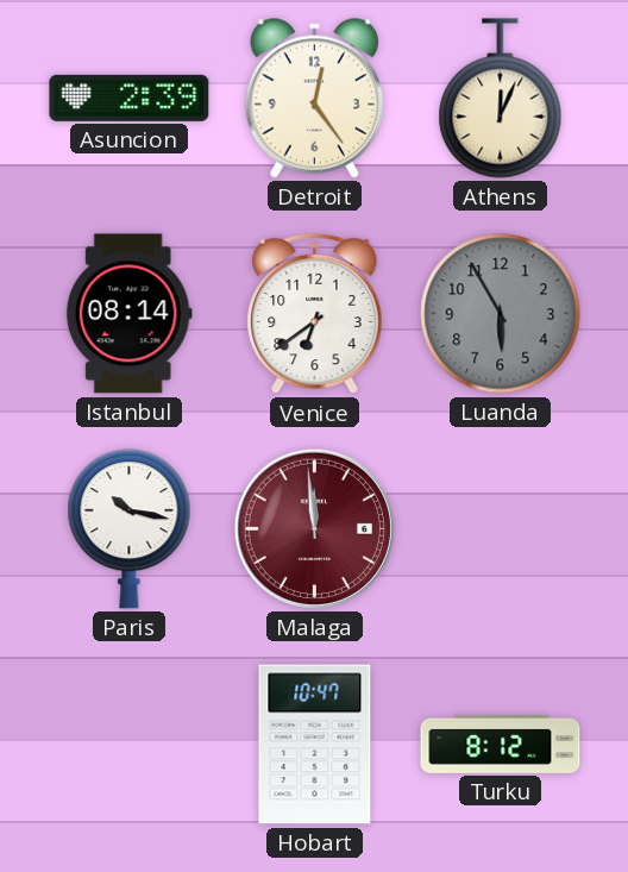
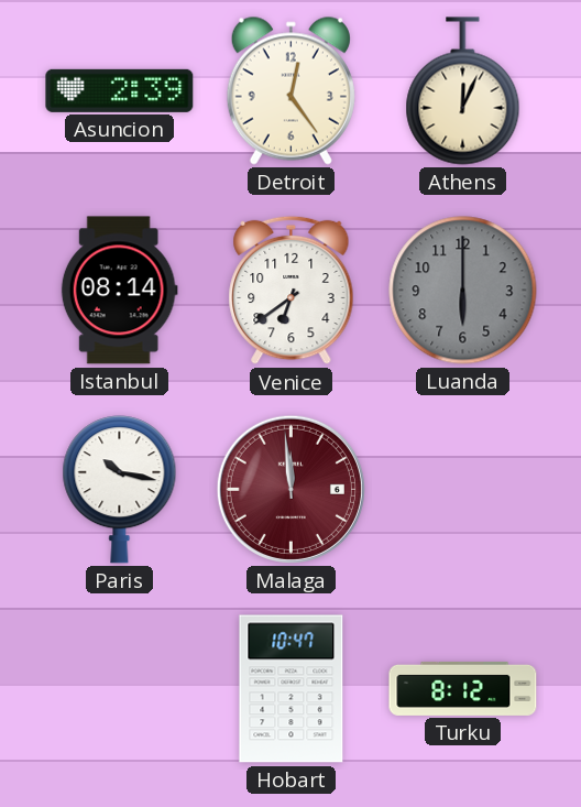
Luanda: 5:55 -> 6:00
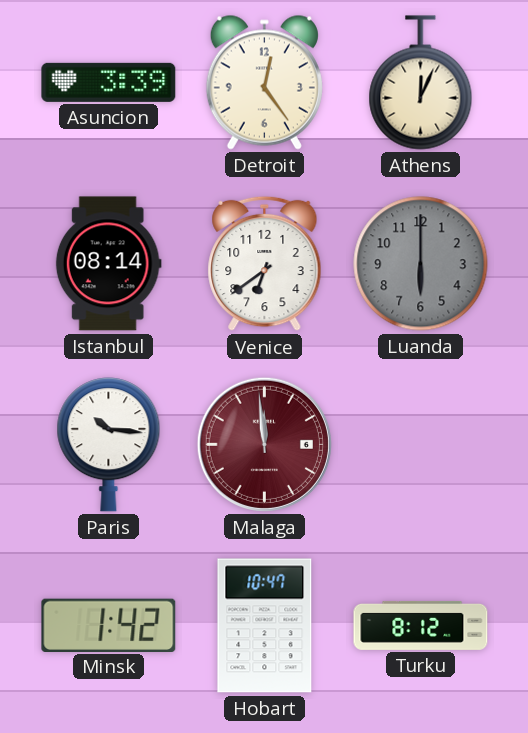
Asuncion: 2:39 -> 3:39
Paris: 10:17 -> 10:16
Minsk: none -> 1:42
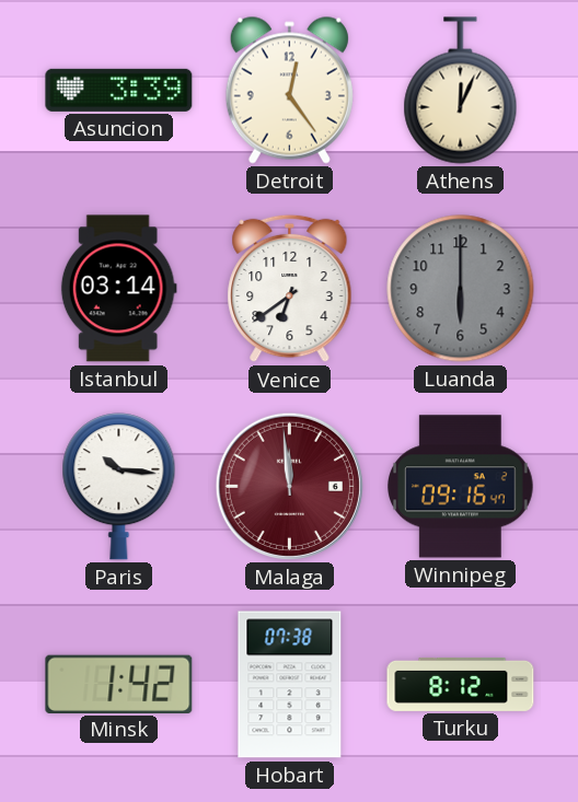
Istanbul: 08:14 -> 03:14
Winnipeg: none -> 09:16
Hobart: 10:47 -> 07:38
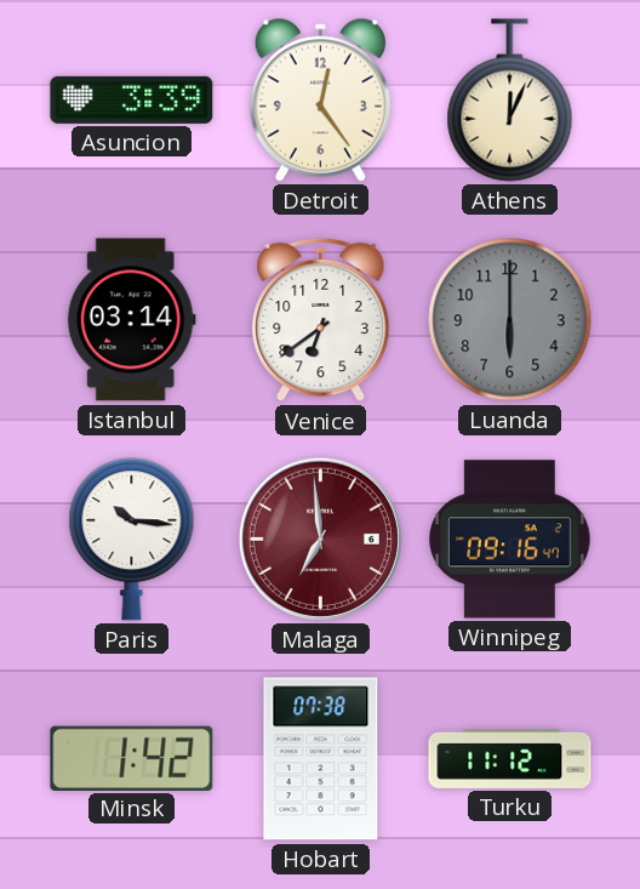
Malaga: 11:59 -> 6:59
Turku: 8:12 -> 11:12
